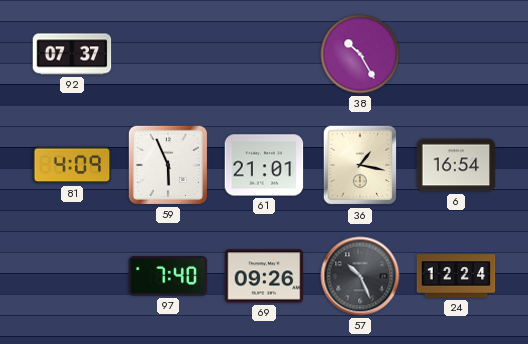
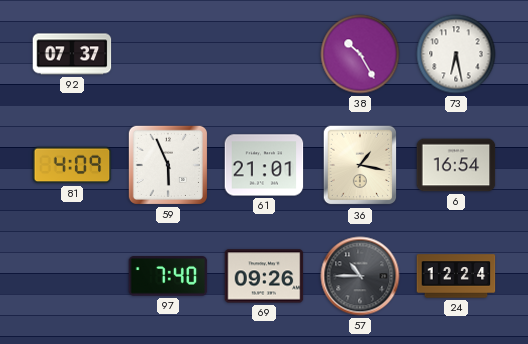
73: none -> 6:28
57: 10:26 -> 10:45
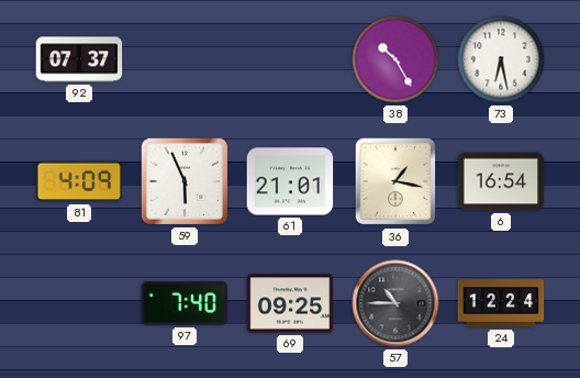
69: 09:26 -> 09:25
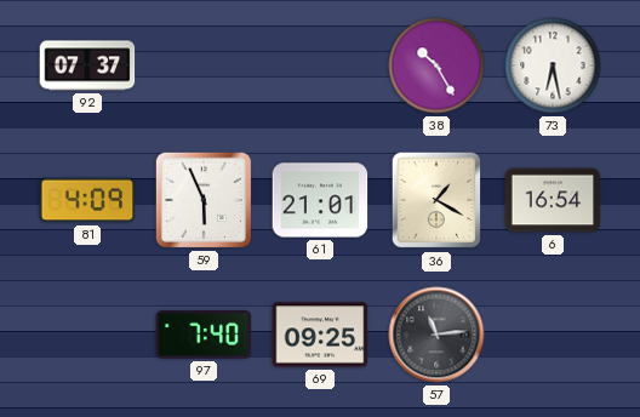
36: 1:17 -> 1:20
57: 10:45 -> 11:14
24: 12:24 -> none
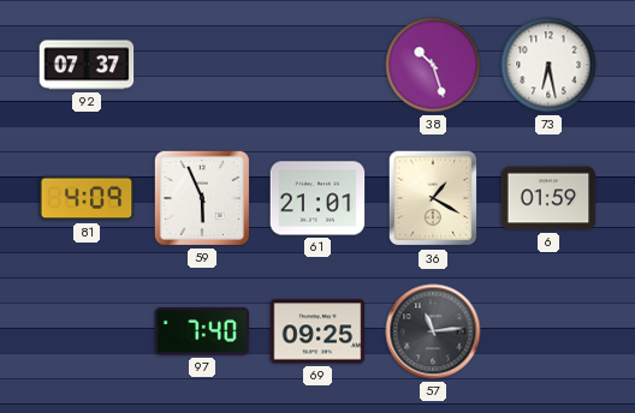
38: 10:25 -> 10:27
6: 16:54 -> 01:59
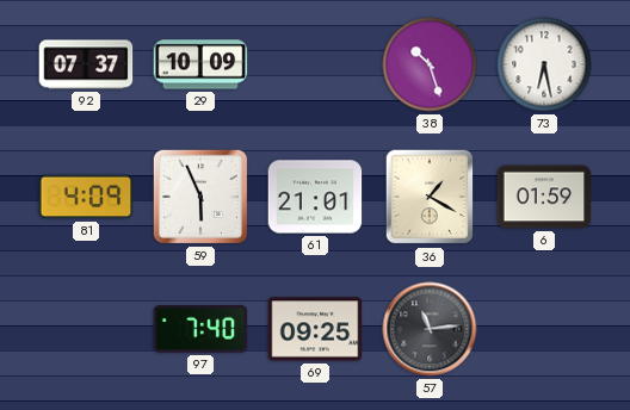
29: none -> 10:09
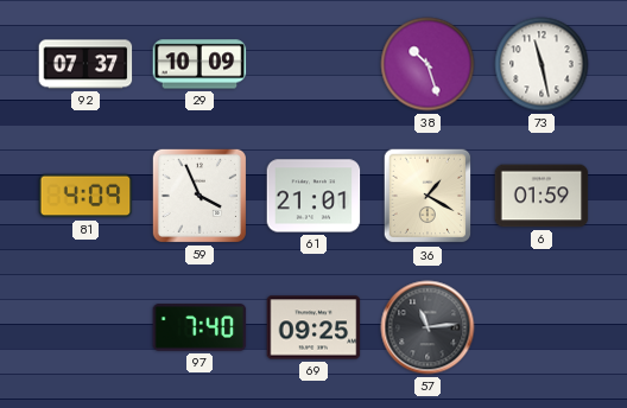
73: 6:28 -> 11:28
59: 5:56 -> 3:56
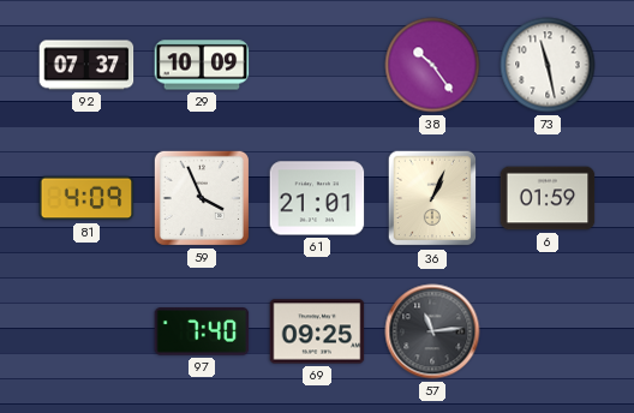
38: 10:27 -> 10:24
36: 1:20 -> 1:04
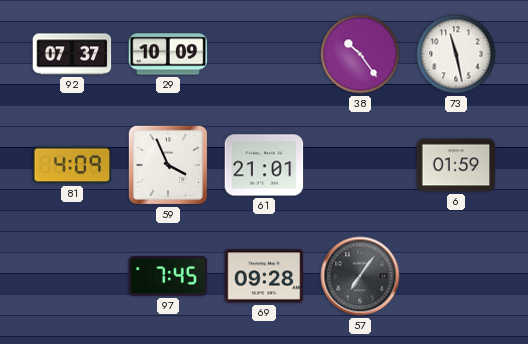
36: 1:04 -> none
97: 7:40 -> 7:45
69: 09:25 -> 09:28
57: 11:14 -> 7:06
